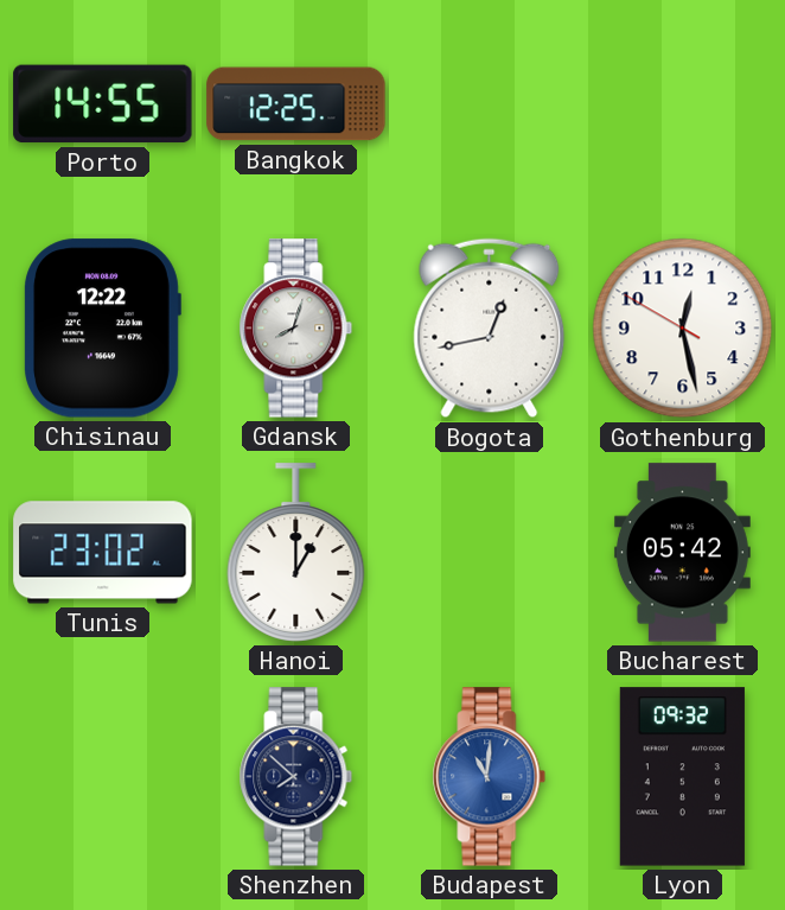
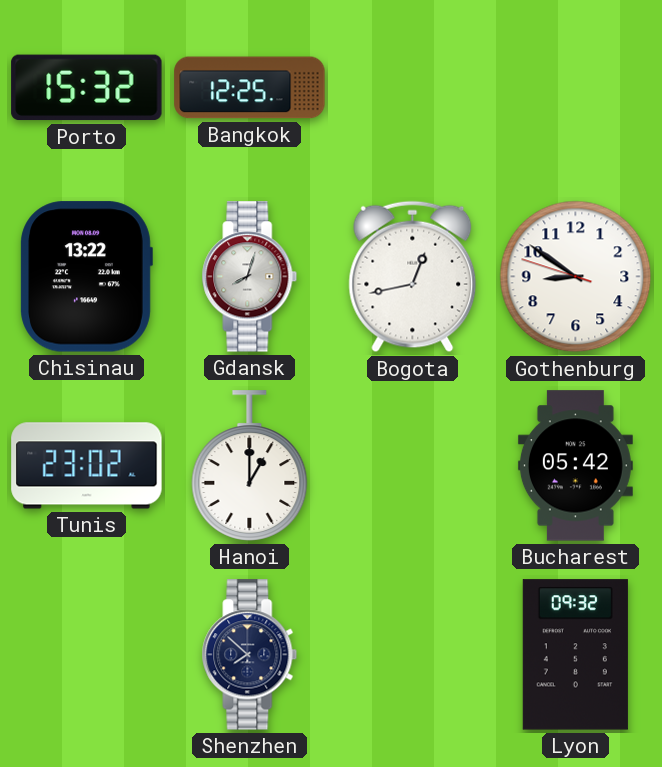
Porto: 14:55 -> 15:32
Chisinau: 12:22 -> 13:22
Gothenburg: 12:27 -> 8:50
Budapest: 11:01 -> none
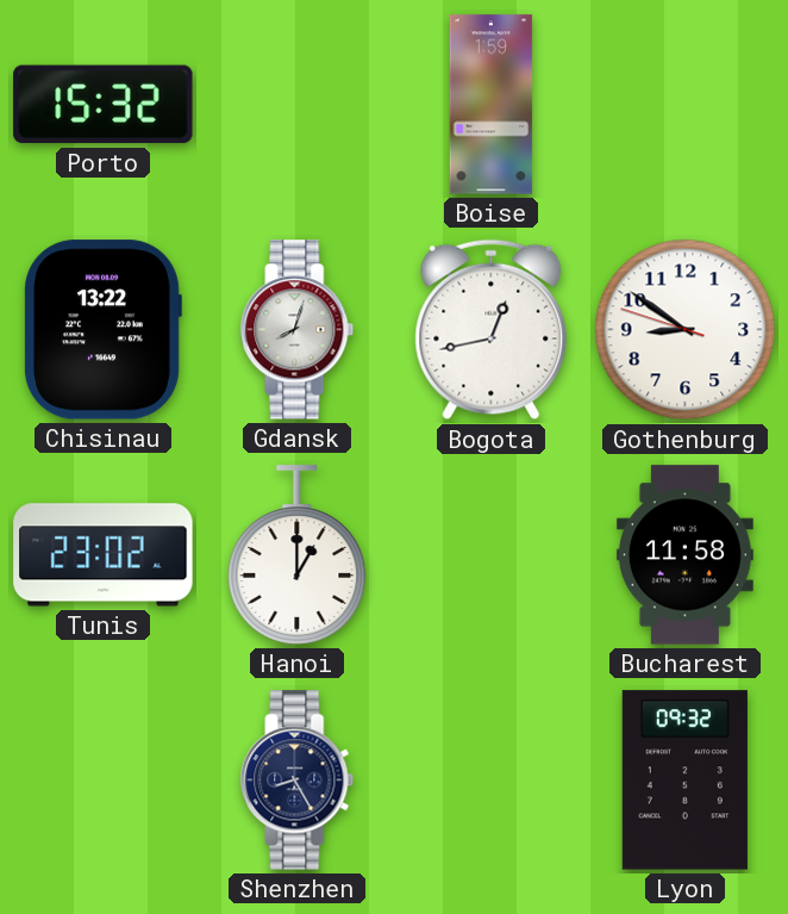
Bangkok: 12:25 -> none
Boise: none -> 1:59
Bucharest: 05:42 -> 11:58
Shenzhen: 7:52 -> 8:25
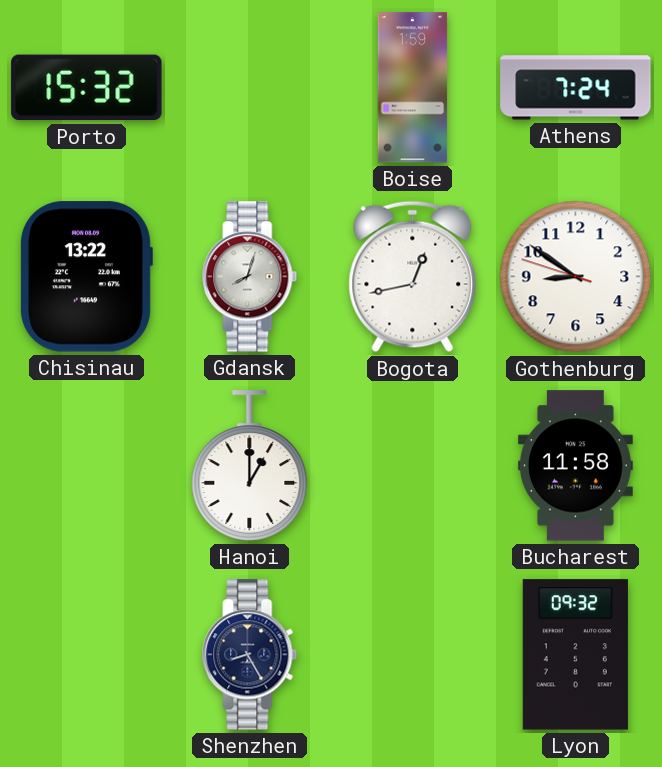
Athens: none -> 7:24
Tunis: 23:02 -> none
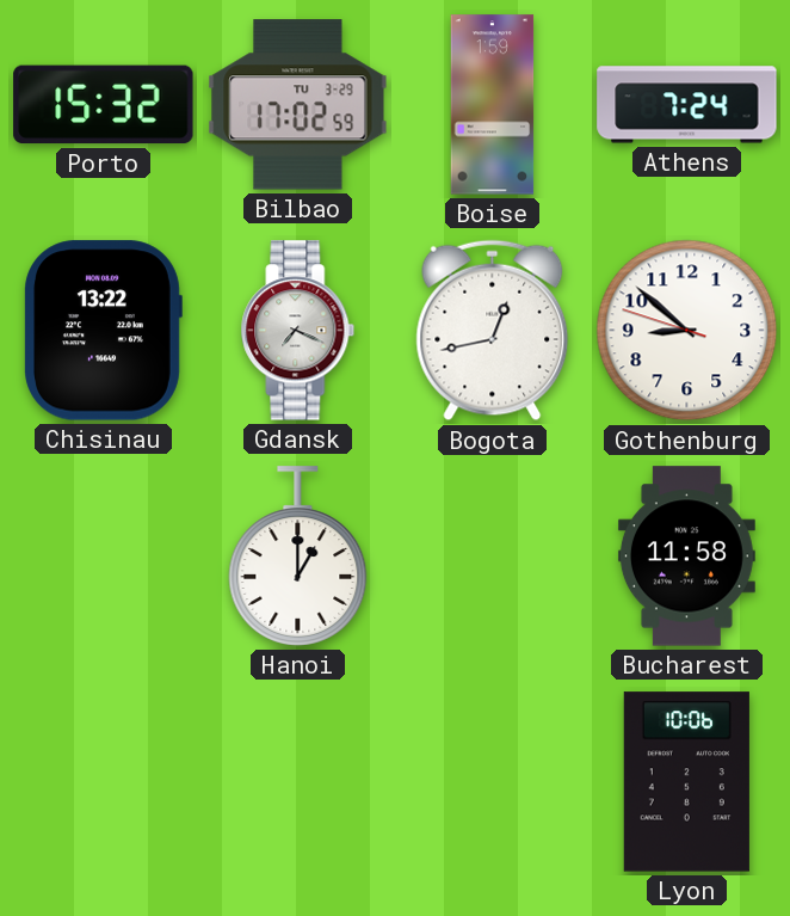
Bilbao: none -> 17:02
Gdansk: 8:03 -> 7:19
Gothenburg: 8:50 -> 8:51
Shenzhen: 8:25 -> none
Lyon: 09:32 -> 10:06
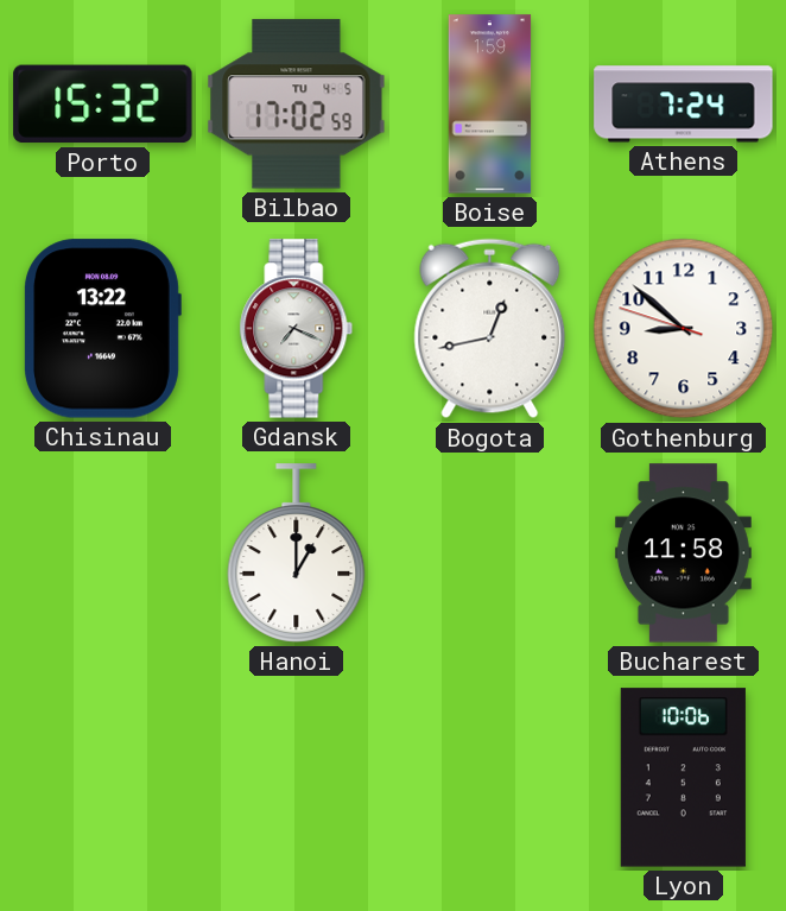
Bilbao date: TU 3-29 -> TU 4-5
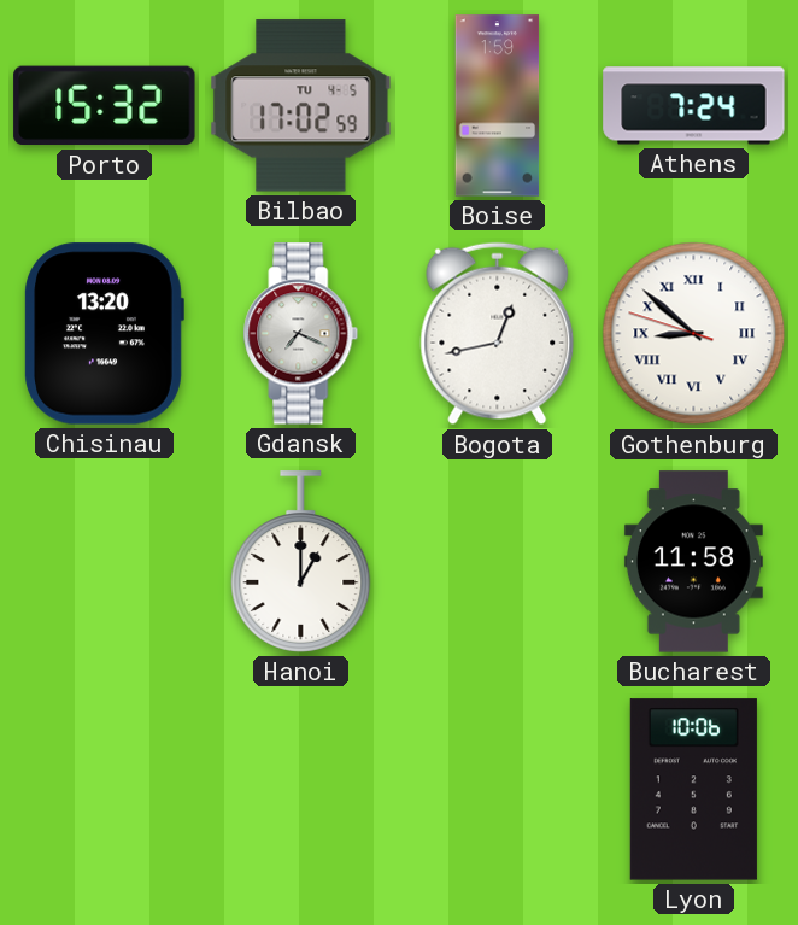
Chisinau: 13:22 -> 13:20
Gothenburg numerals: Arabic -> Roman
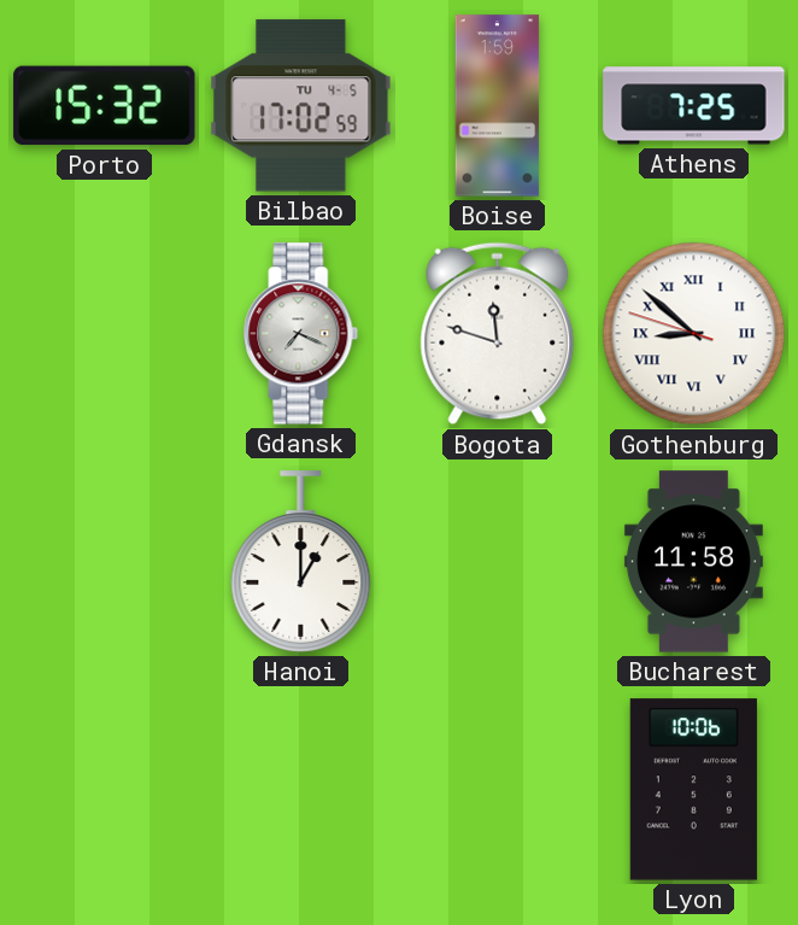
Athens: 7:24 -> 7:25
Chisinau: 13:20 -> none
Bogota: 12:43 -> 11:48
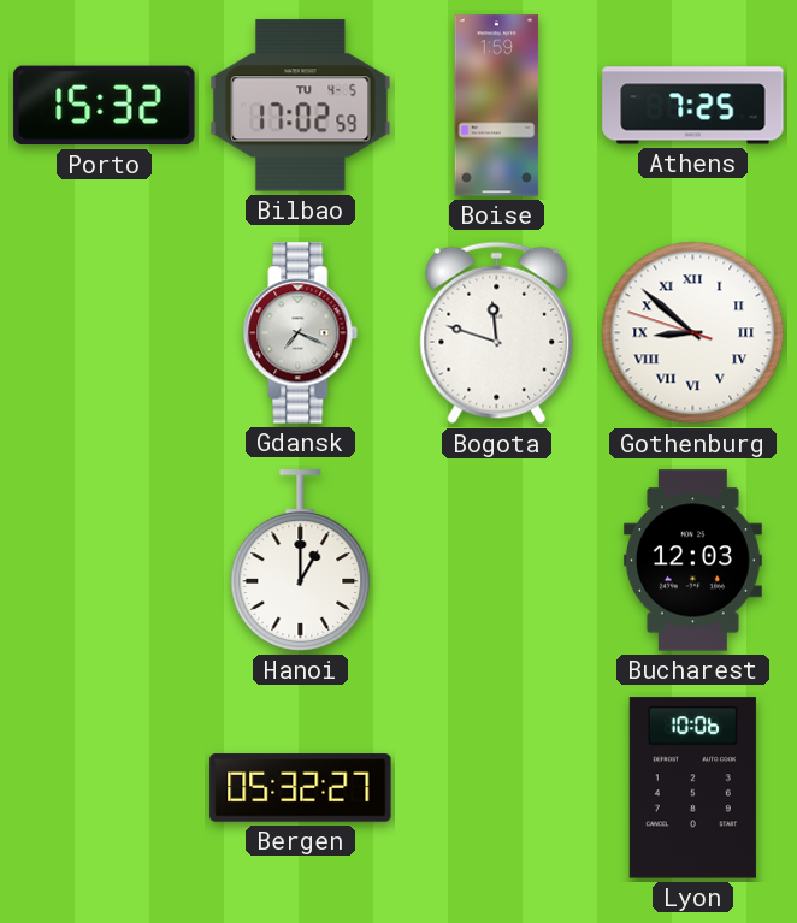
Bucharest: 11:58 -> 12:03
Bergen: none -> 05:32
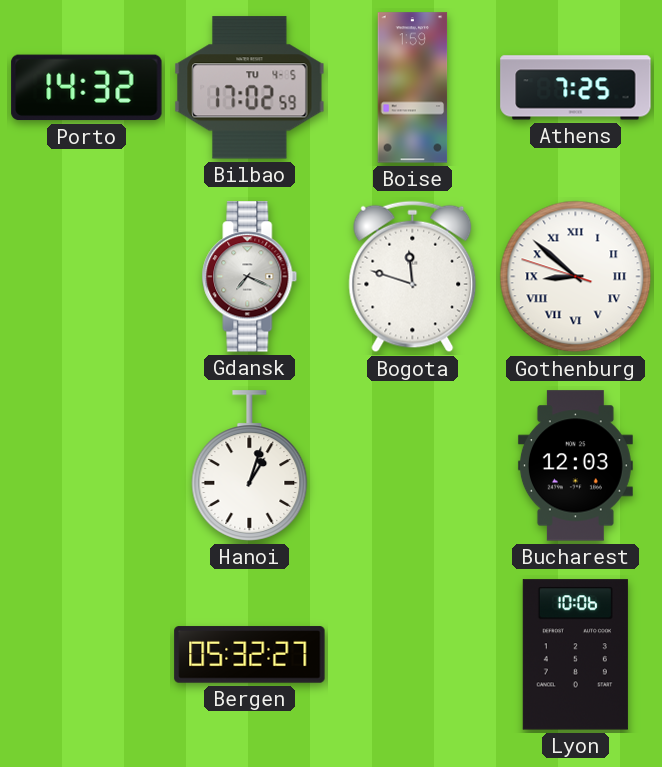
Porto: 15:32 -> 14:32
Hanoi: 1:00 -> 1:03
